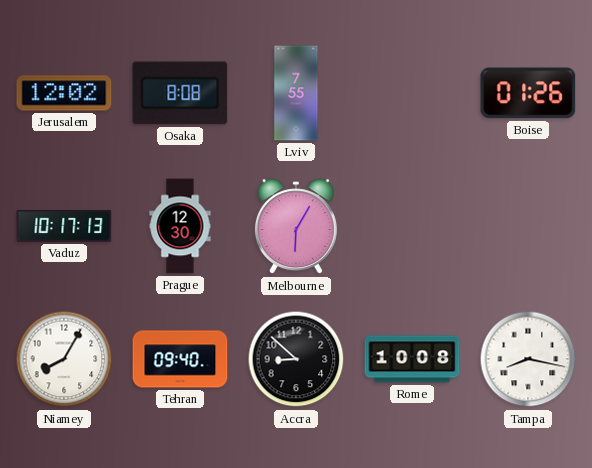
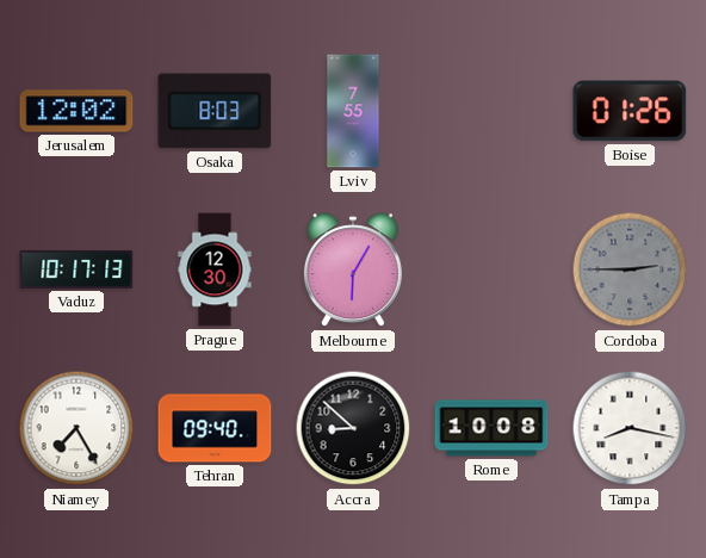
Osaka: 8:08 -> 8:03
Cordoba: none -> 2:45
Niamey: 8:05 -> 7:25
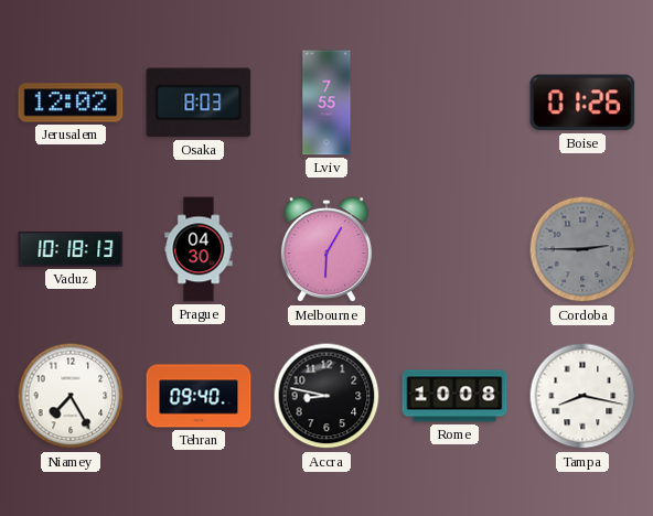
Vaduz: 10:17 -> 10:18
Prague: 12:30 -> 04:30
Accra: 8:52 -> 8:47
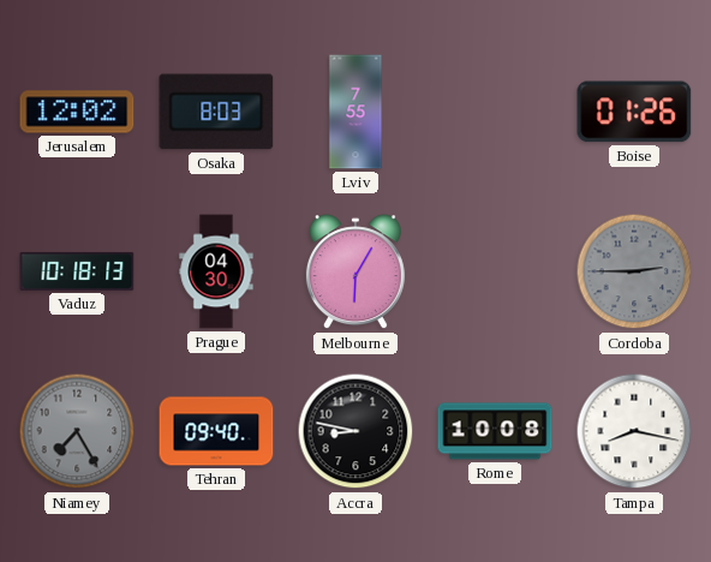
Niamey dial: white -> grey
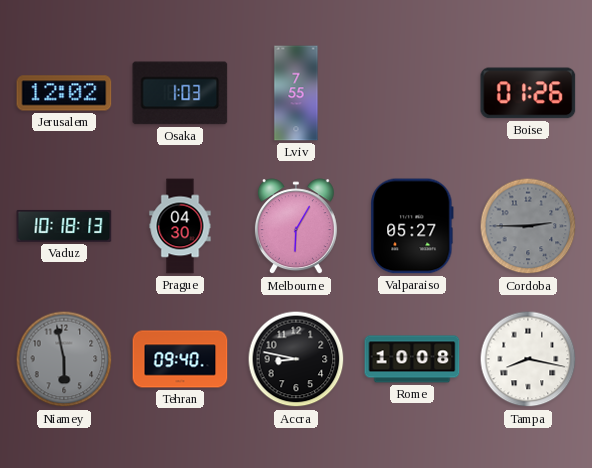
Osaka: 8:03 -> 1:03
Valparaiso: none -> 05:27
Niamey: 7:25 -> 5:58
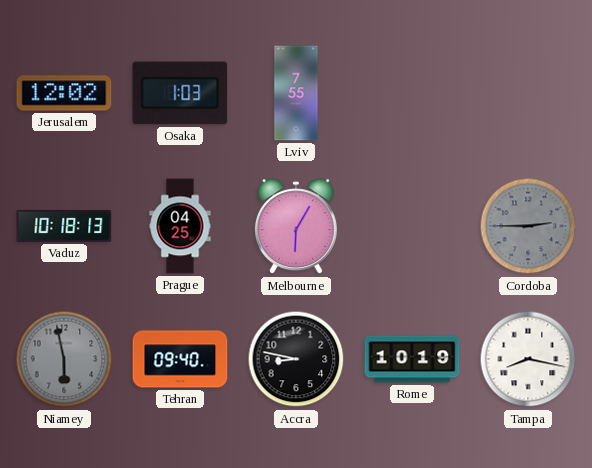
Boise: 01:26 -> none
Prague: 04:30 -> 04:25
Valparaiso: 05:27 -> none
Rome: 10:08 -> 10:19
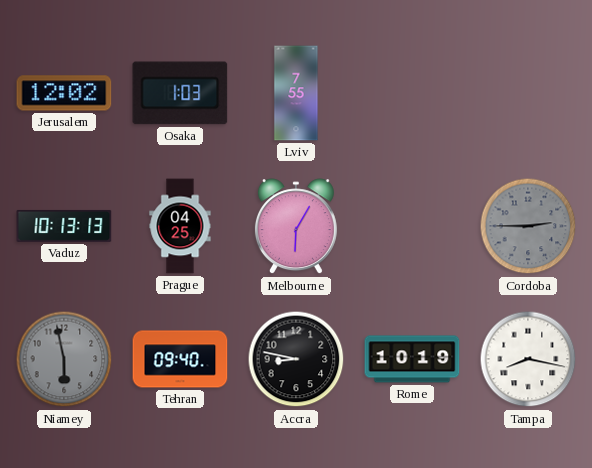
Vaduz: 10:18 -> 10:13
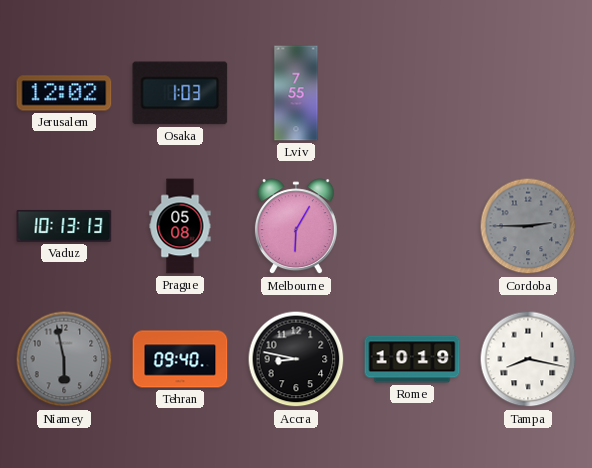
Prague: 04:25 -> 05:08
